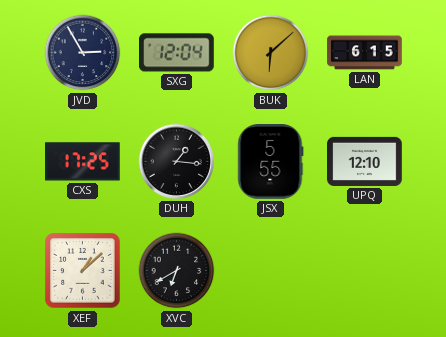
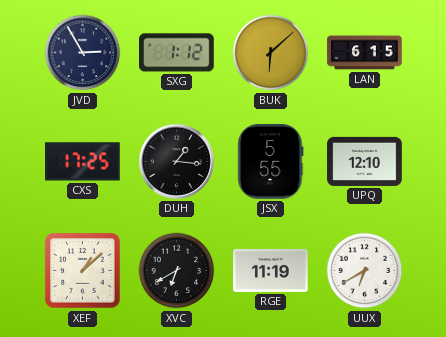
SXG: 12:04 -> 1:12
RGE: none -> 11:19
UUX: none -> 6:40
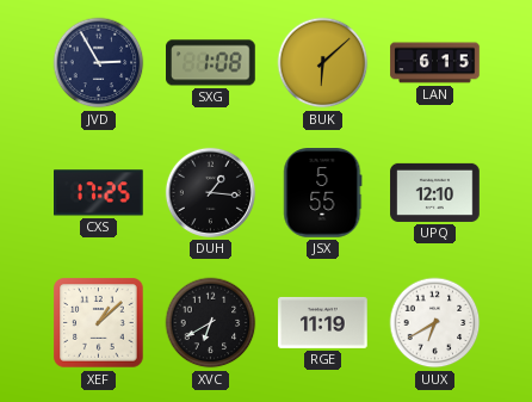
SXG: 1:12 -> 1:08
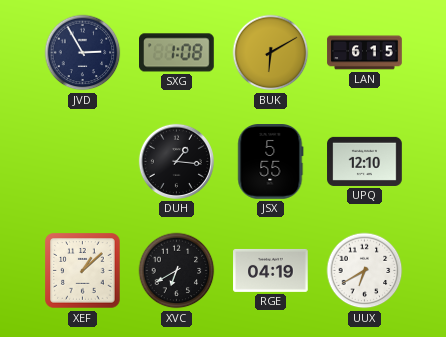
BUK: 6:08 -> 6:10
CXS: 17:25 -> none
RGE: 11:19 -> 04:19
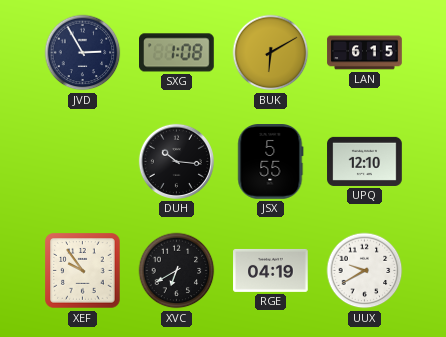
DUH: 1:16 -> 10:16
XEF: 1:08 -> 9:54
UUX: 6:40 -> 9:40
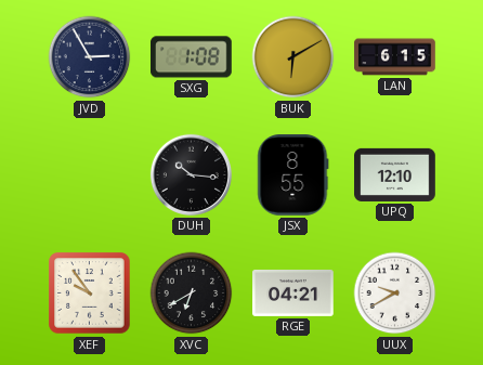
JSX: 5:55 -> 8:55
RGE: 04:19 -> 04:21
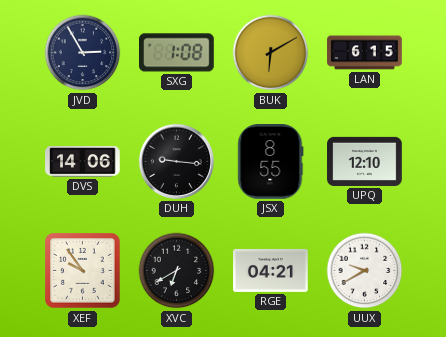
DVS: none -> 14:06
DUH: 10:16 -> 9:16
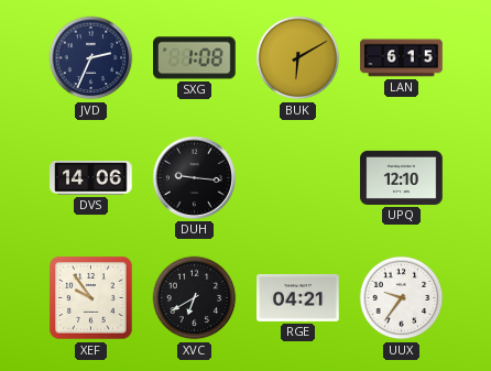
JVD: 2:55 -> 2:34
JSX: 8:55 -> none
UUX: 9:40 -> 9:36
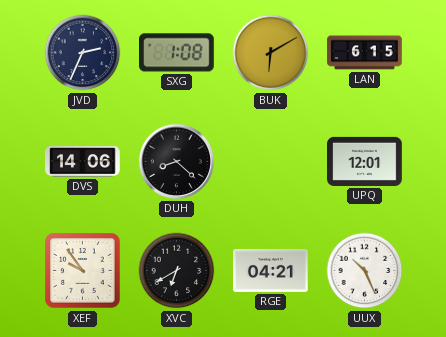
DUH: 9:16 -> 8:22
UPQ: 12:10 -> 12:01
UUX: 9:36 -> 10:26
